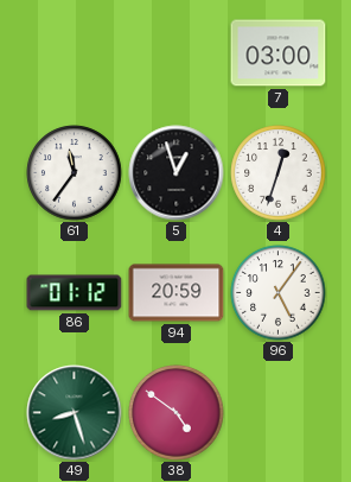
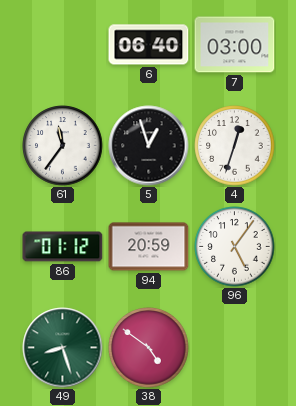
6: none -> 06:40
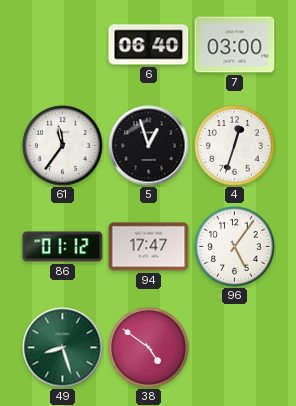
94: 20:59 -> 17:47
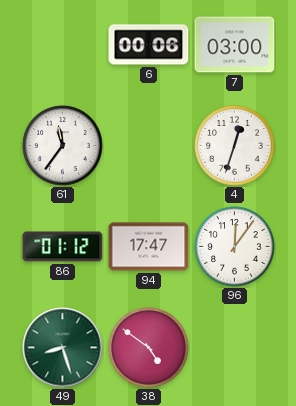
6: 06:40 -> 00:06
5: 12:57 -> none
96: 5:06 -> 12:06
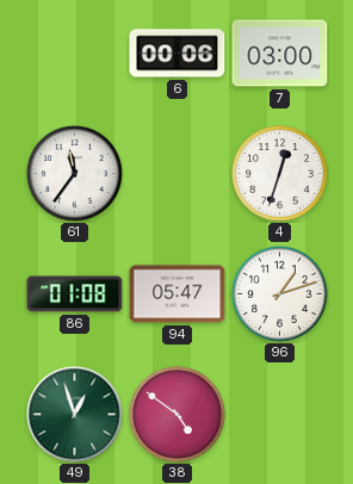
86: 01:12 -> 01:08
94: 17:47 -> 05:47
96: 12:06 -> 1:12
49: 8:27 -> 12:57
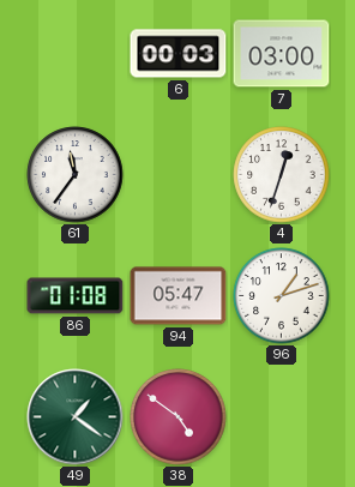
6: 00:06 -> 00:03
49: 12:57 -> 1:21
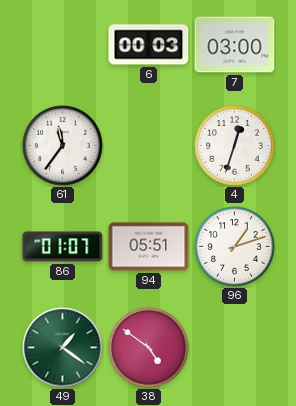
86: 01:08 -> 01:07
94: 05:47 -> 05:51
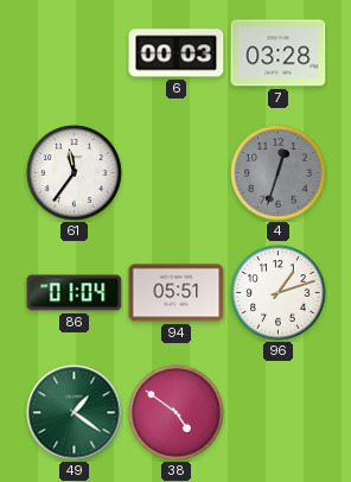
7: 03:00 -> 03:28
4 dial: white -> grey
86: 01:07 -> 01:04
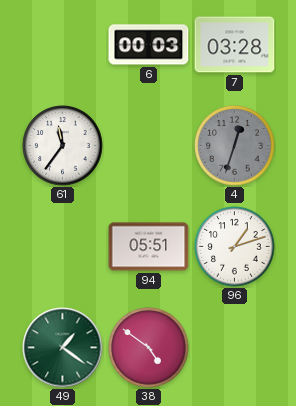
86: 01:04 -> none
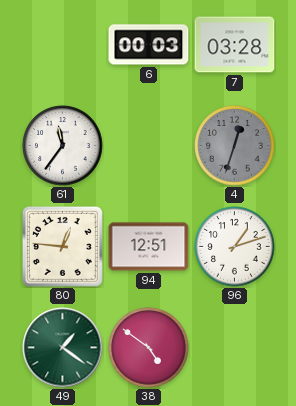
80: none -> 12:46
94: 05:51 -> 12:51
